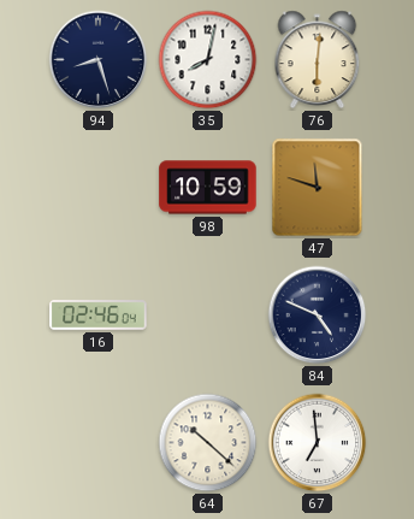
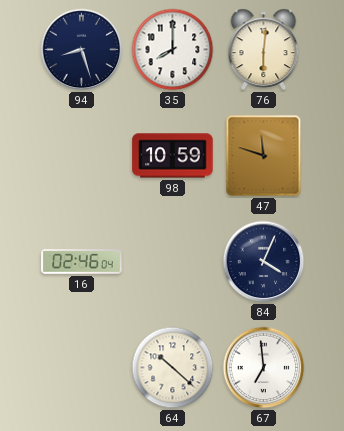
35: 8:02 -> 8:00
84: 4:49 -> 4:04
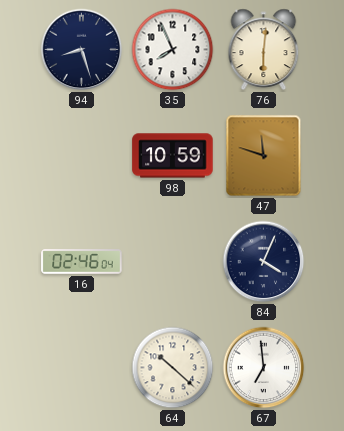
35: 8:00 -> 7:56
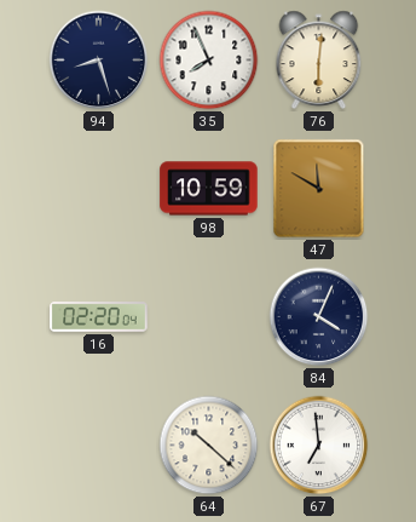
47: 11:48 -> 11:50
16: 02:46 -> 02:20
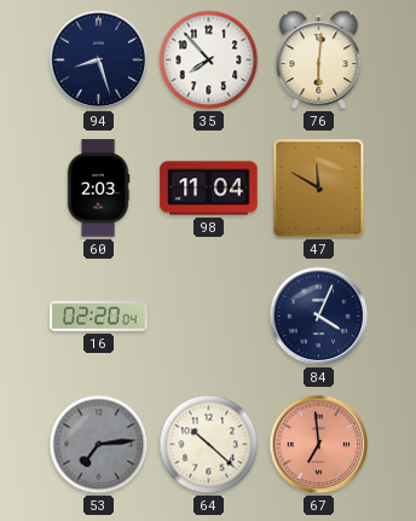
35: 7:56 -> 7:53
60: none -> 2:03
98: 10:59 -> 11:04
53: none -> 7:14
67 dial: white -> salmon
